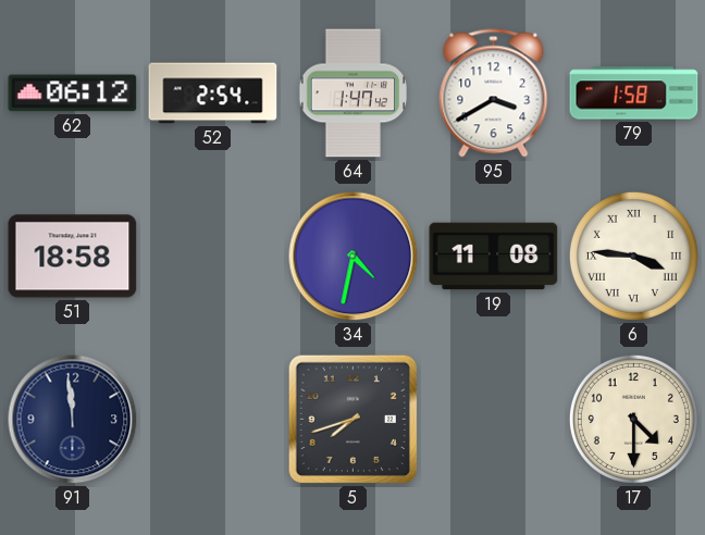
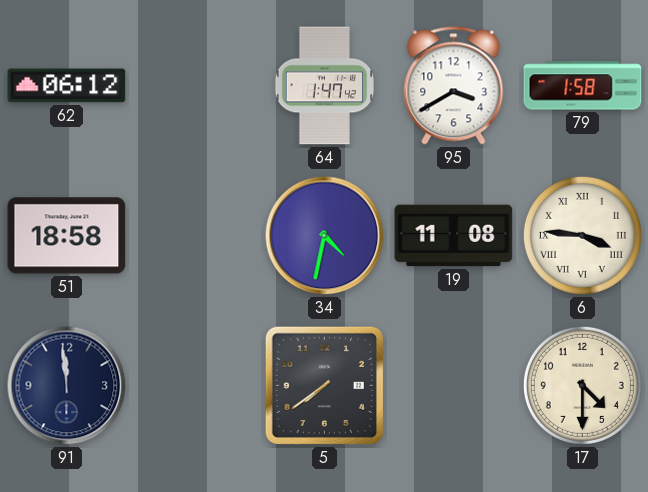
52: 2:54 -> none
5: 7:42 -> 7:39
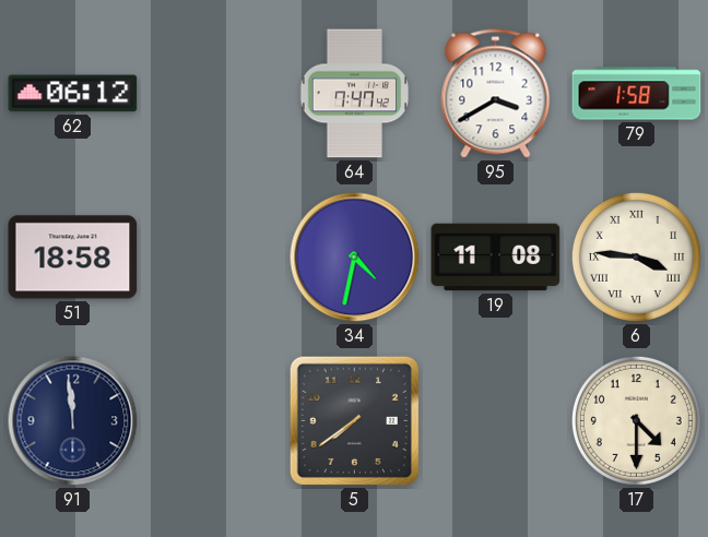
64: 1:47 -> 7:47
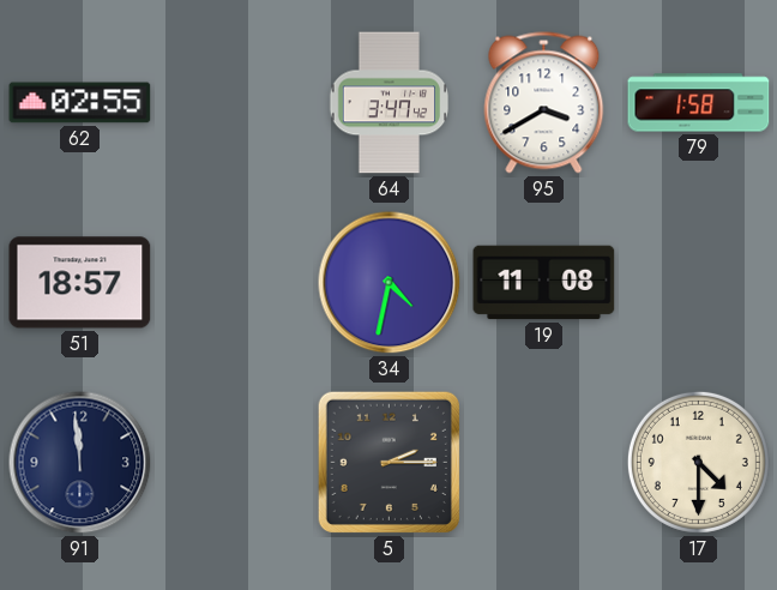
62: 06:12 -> 02:55
64: 7:47 -> 3:47
51: 18:58 -> 18:57
6: 3:46 -> none
5: 7:39 -> 2:15
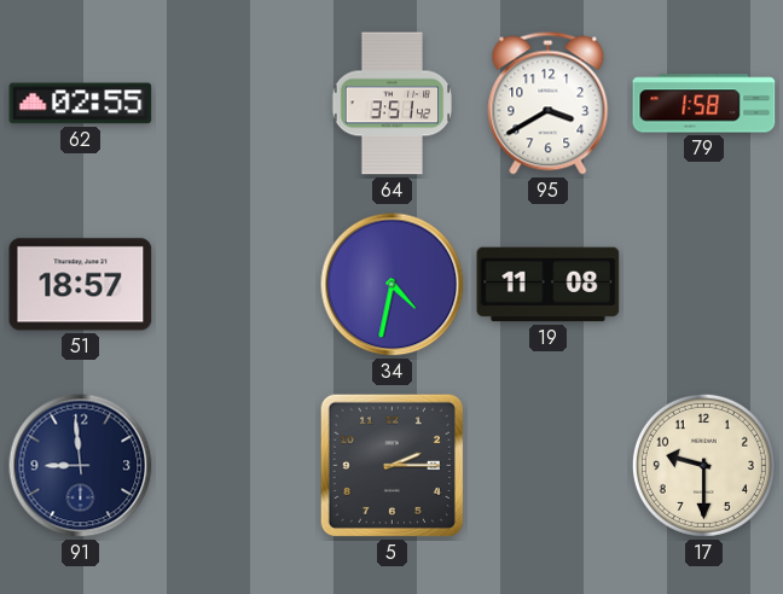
64: 3:47 -> 3:51
91: 11:59 -> 8:59
17: 4:30 -> 9:30
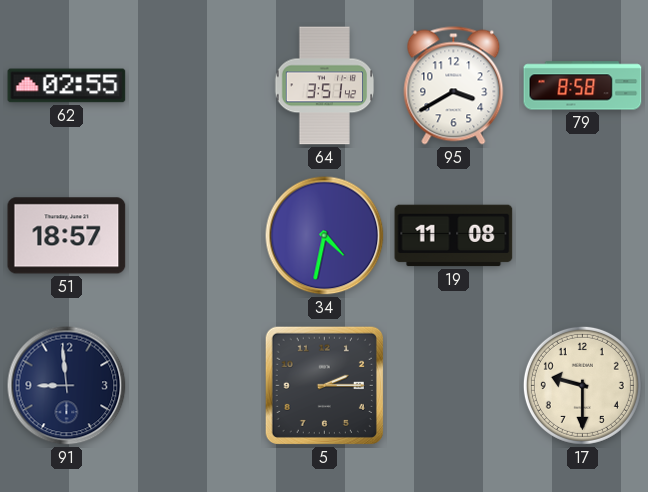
79: 1:58 -> 8:58
